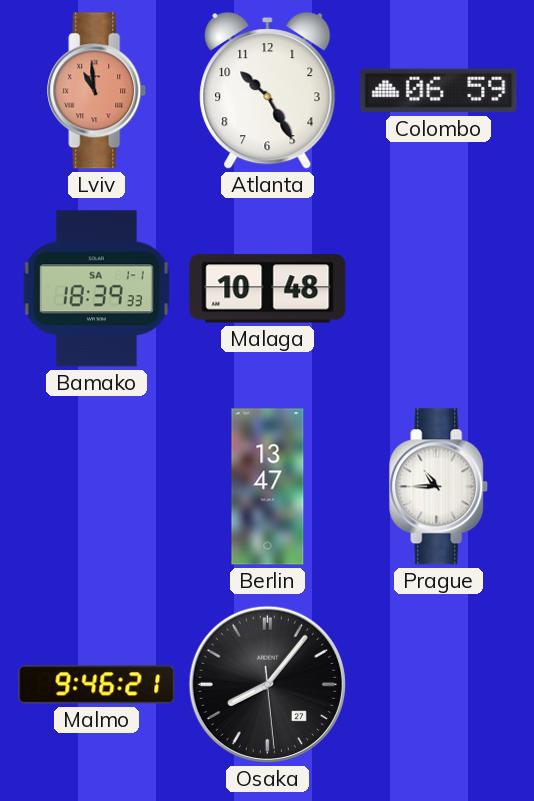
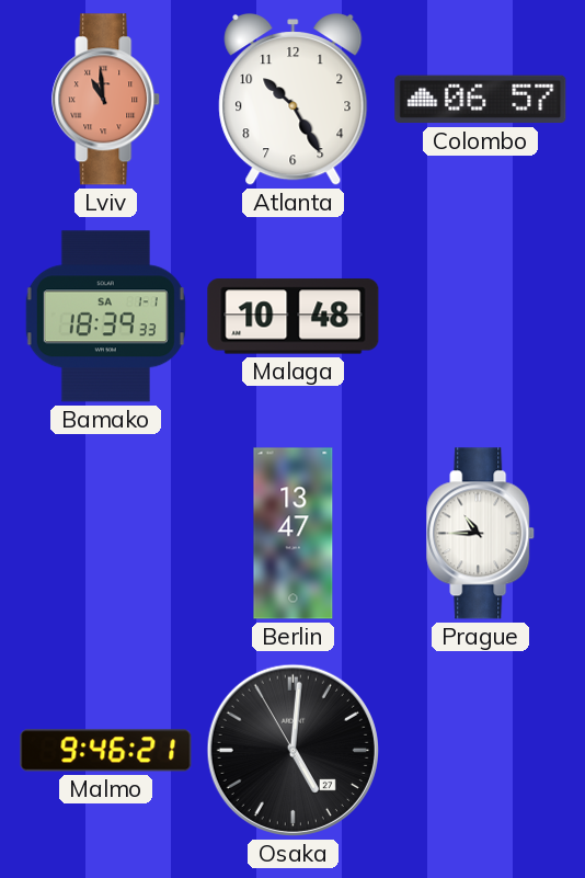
Colombo: 06:59 -> 06:57
Osaka: 8:06 -> 5:00
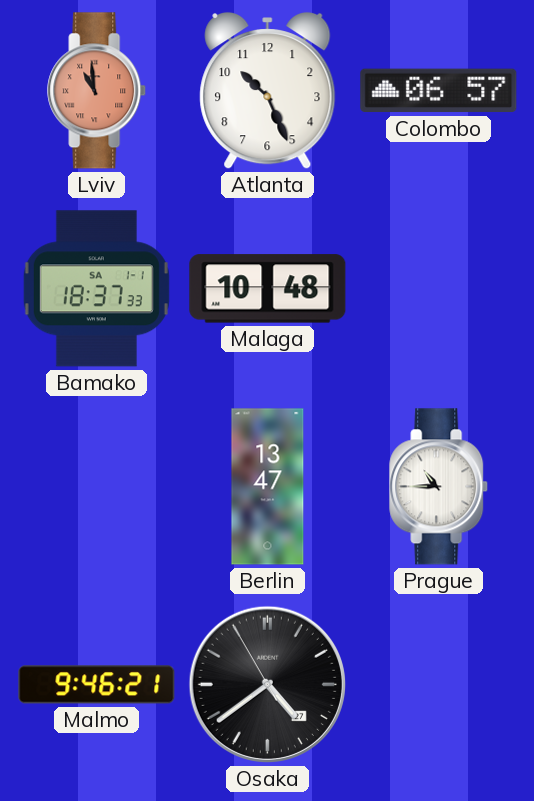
Atlanta: 10:25 -> 10:26
Bamako: 18:39 -> 18:37
Osaka: 5:00 -> 4:38
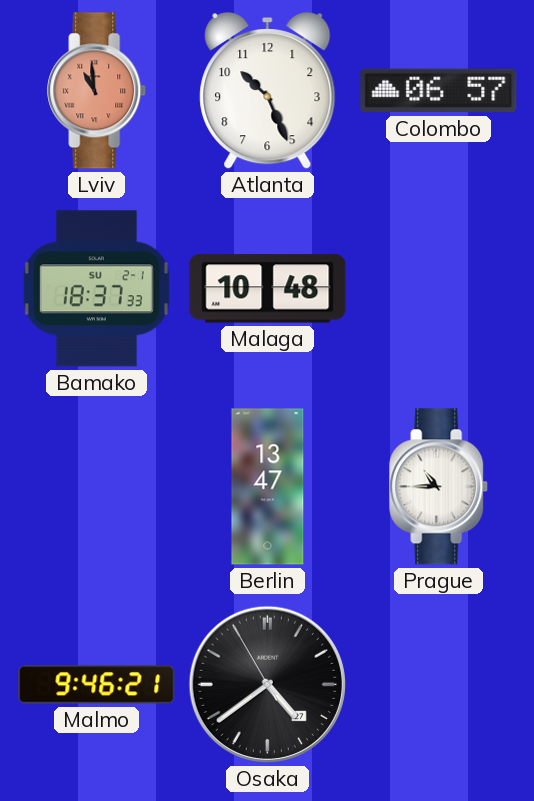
Bamako date: SA 1-1 -> SU 2-1
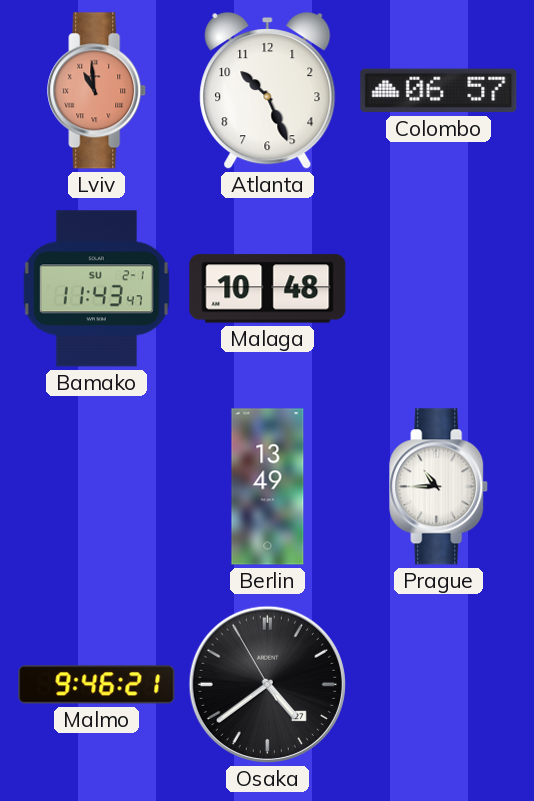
Bamako: 18:37 -> 11:43
Berlin: 13:47 -> 13:49
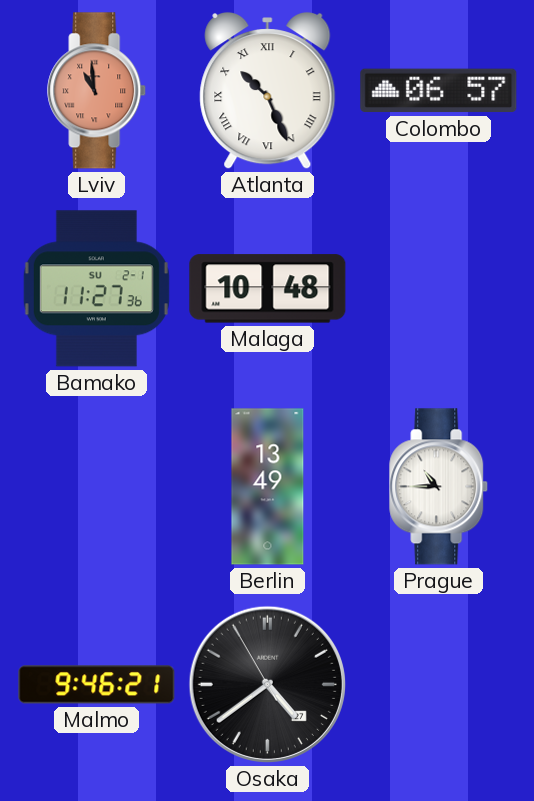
Atlanta numerals: Arabic -> Roman
Bamako: 11:43 -> 11:27
